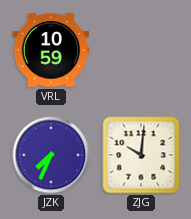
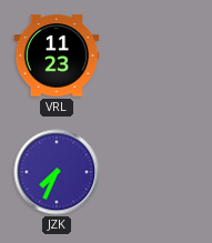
VRL: 10:59 -> 11:23
ZJG: 10:01 -> none
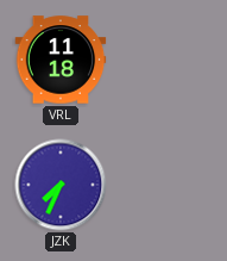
VRL: 11:23 -> 11:18
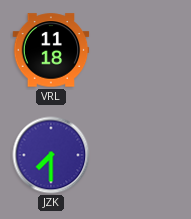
JZK: 7:34 -> 7:30
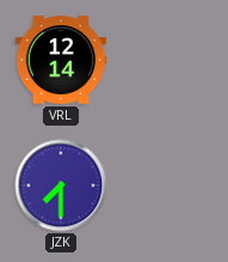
VRL: 11:18 -> 12:14
